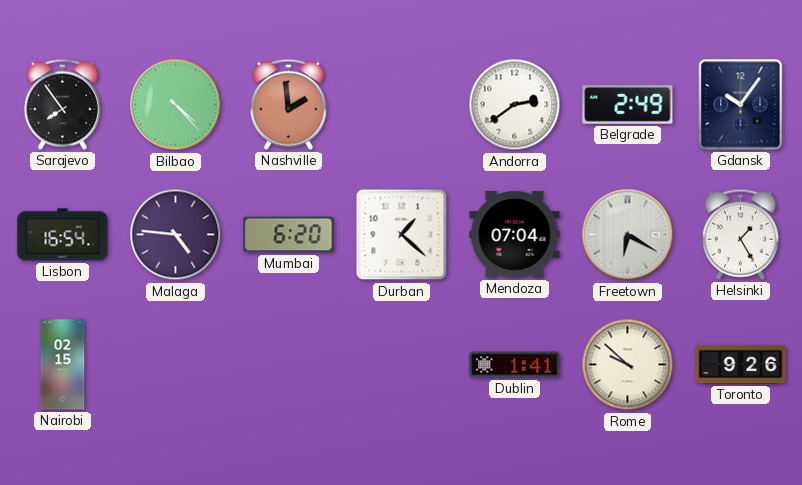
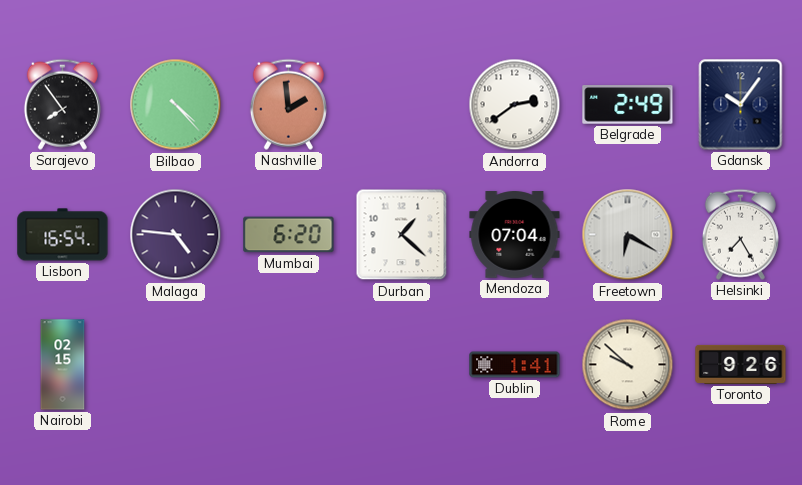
Helsinki: 1:25 -> 7:25
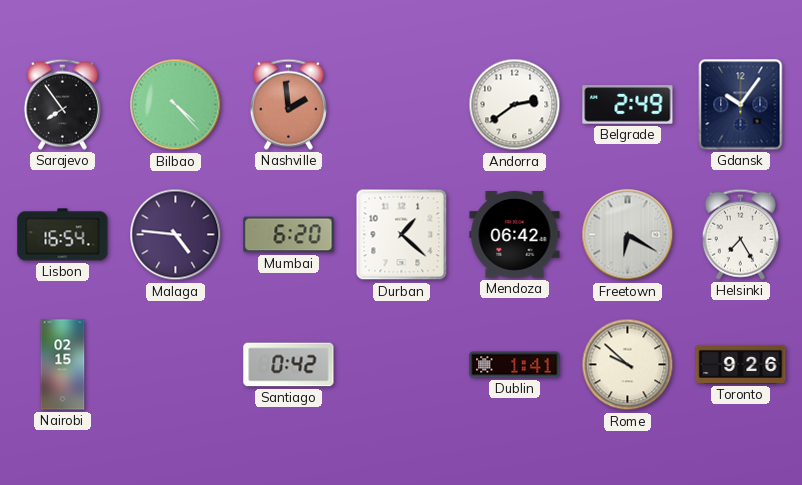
Mendoza: 07:04 -> 06:42
Santiago: none -> 0:42
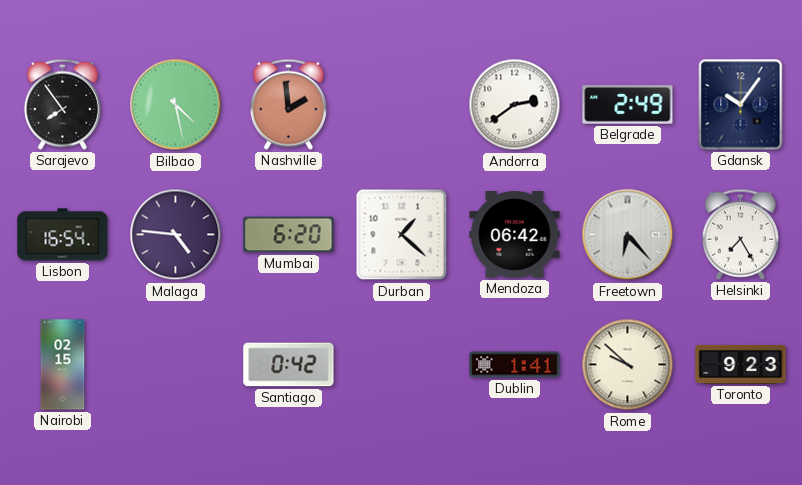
Bilbao: 4:23 -> 4:28
Freetown: 6:20 -> 6:23
Toronto: 9:26 -> 9:23
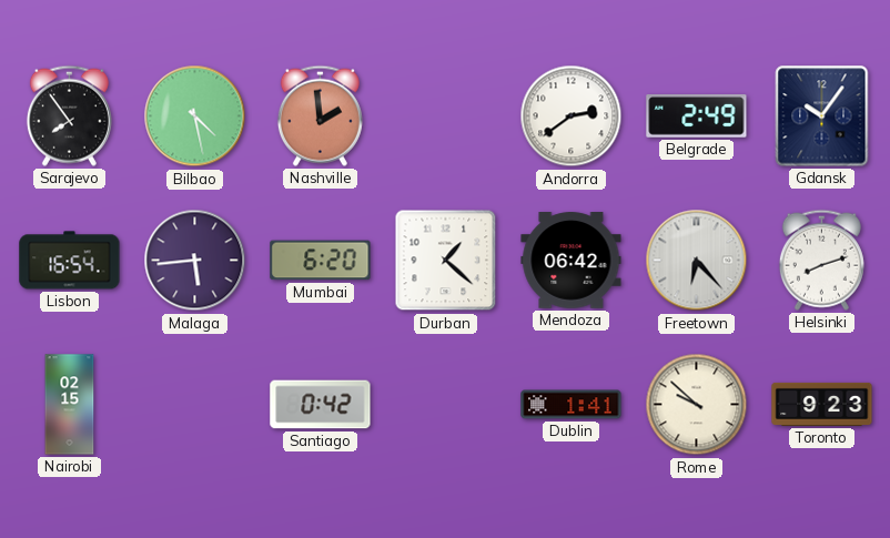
Malaga: 4:46 -> 5:44
Helsinki: 7:25 -> 8:12
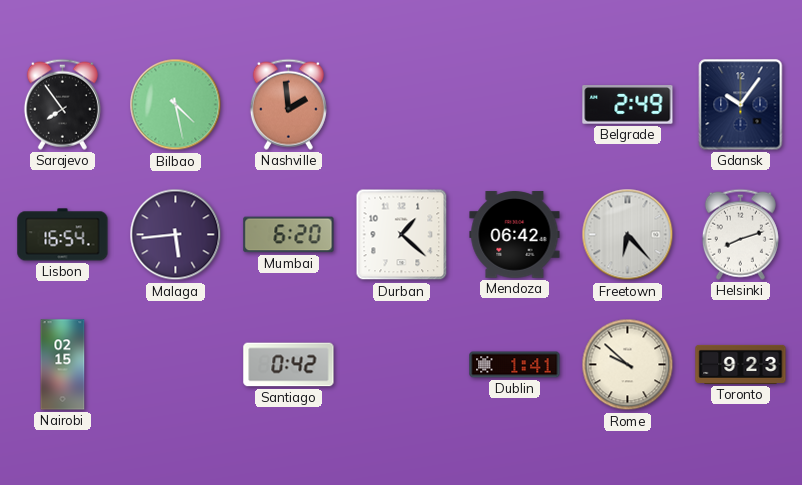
Andorra: 2:39 -> none
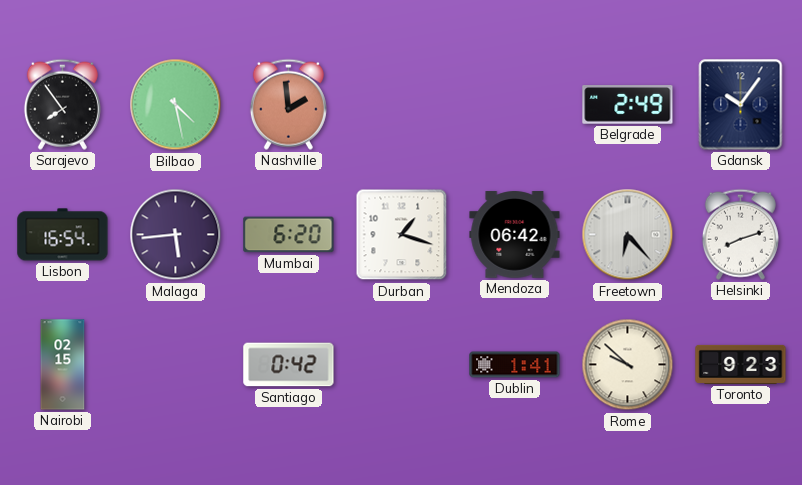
Durban: 1:22 -> 1:18
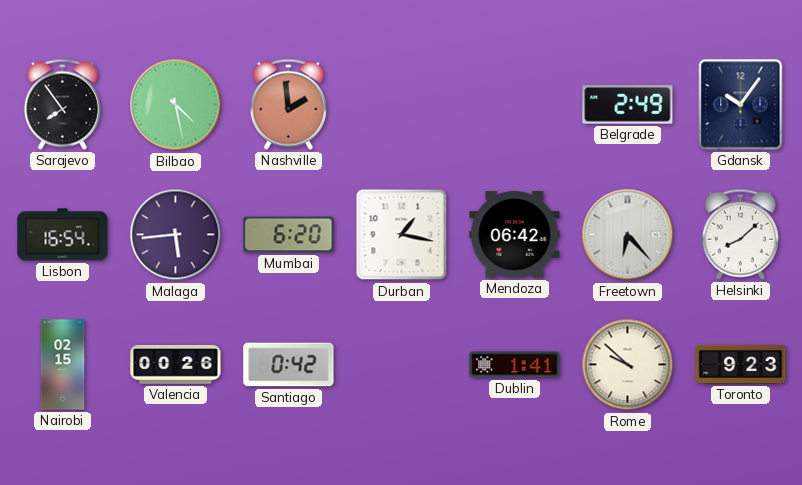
Durban: 1:18 -> 1:17
Helsinki: 8:12 -> 8:08
Valencia: none -> 00:26
